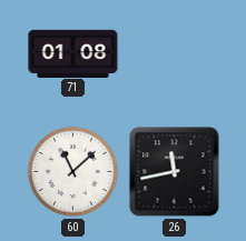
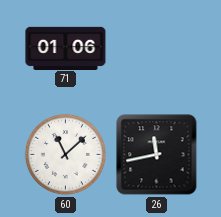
71: 01:08 -> 01:06
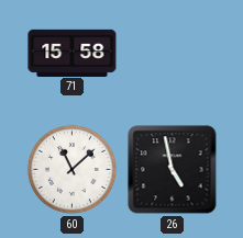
71: 01:06 -> 15:58
26: 11:43 -> 4:58
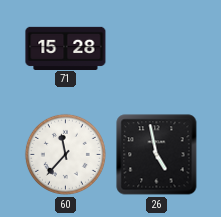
71: 15:58 -> 15:28
60: 11:08 -> 11:37
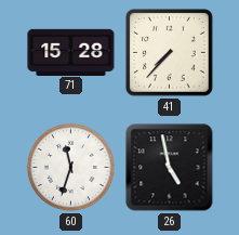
41: none -> 7:37
60: 11:37 -> 11:33
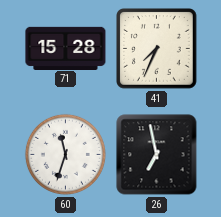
41: 7:37 -> 7:34
26: 4:58 -> 6:58
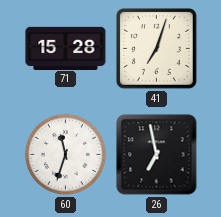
41: 7:34 -> 7:03
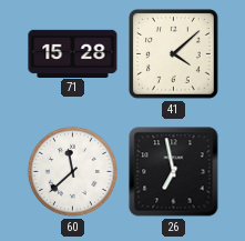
41: 7:03 -> 4:08
60: 11:33 -> 11:38
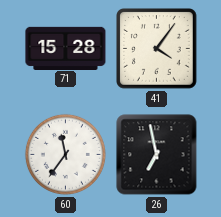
41: 4:08 -> 4:06
60: 11:38 -> 11:36
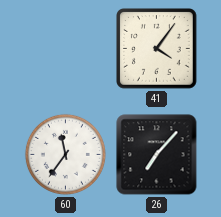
71: 15:28 -> none
26: 6:58 -> 7:07
